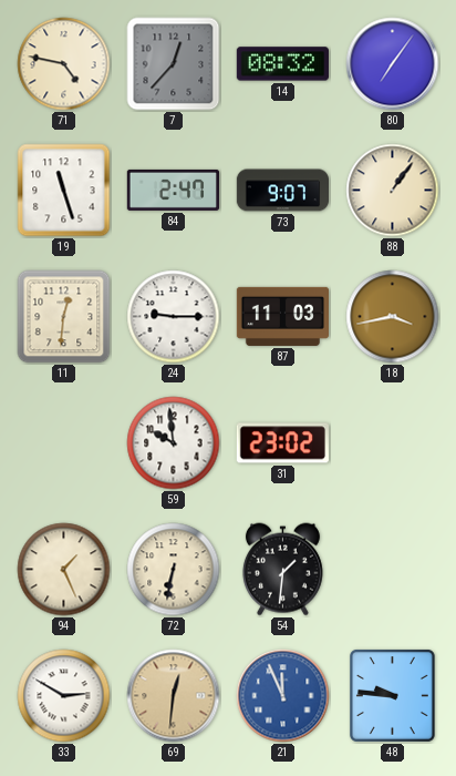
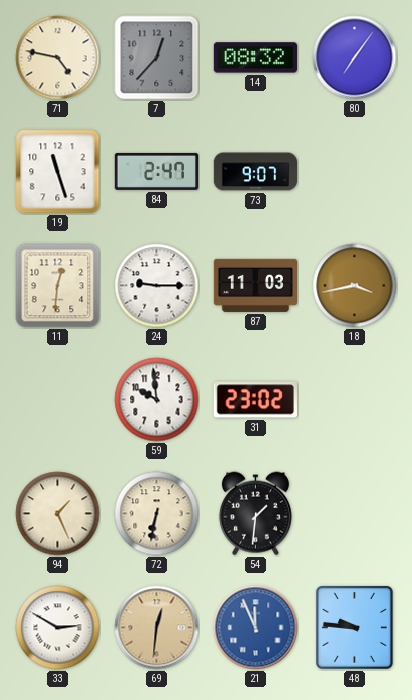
88: 1:06 -> none
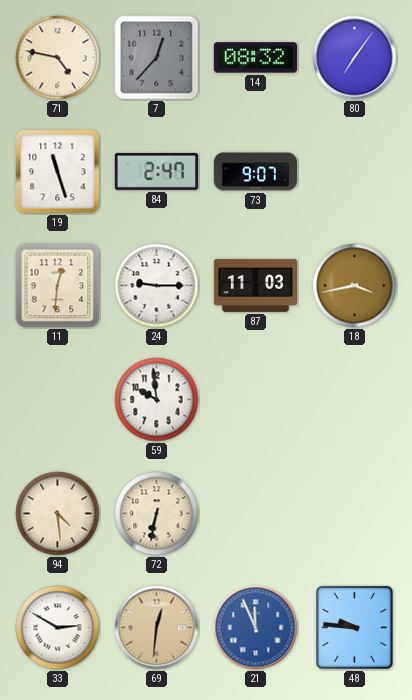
31: 23:02 -> none
94: 1:26 -> 4:29
54: 1:31 -> none
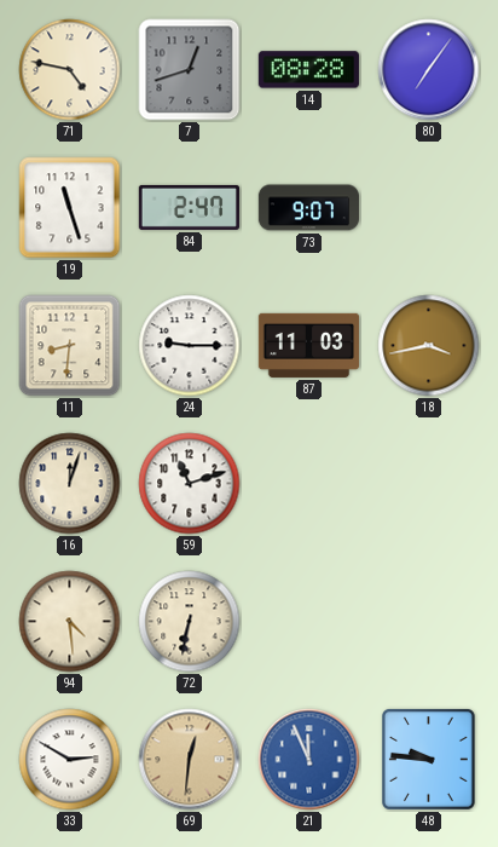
7: 12:37 -> 12:42
14: 08:32 -> 08:28
11: 12:31 -> 8:31
16: none -> 12:03
59: 9:59 -> 11:12
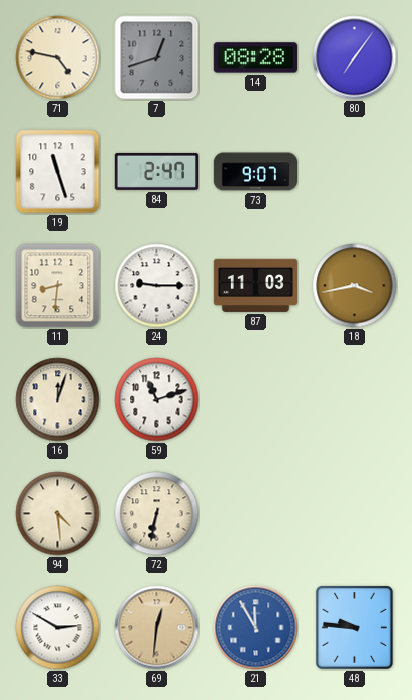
21: 11:56 -> 11:55
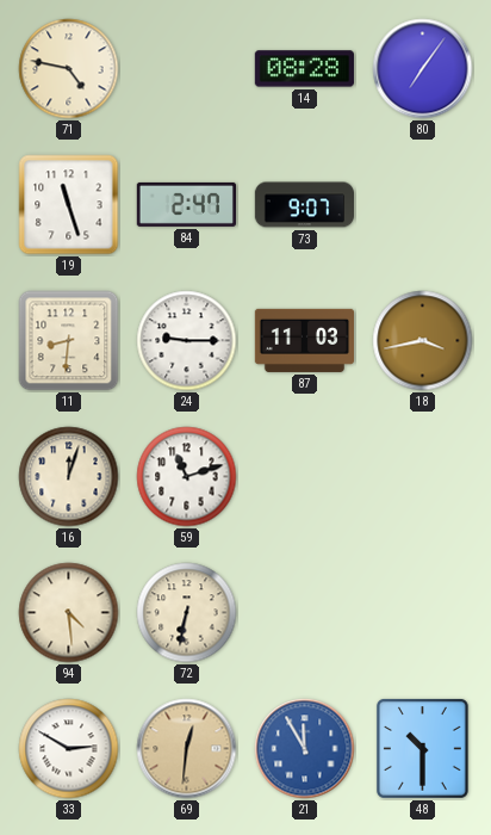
7: 12:42 -> none
48: 9:46 -> 10:30
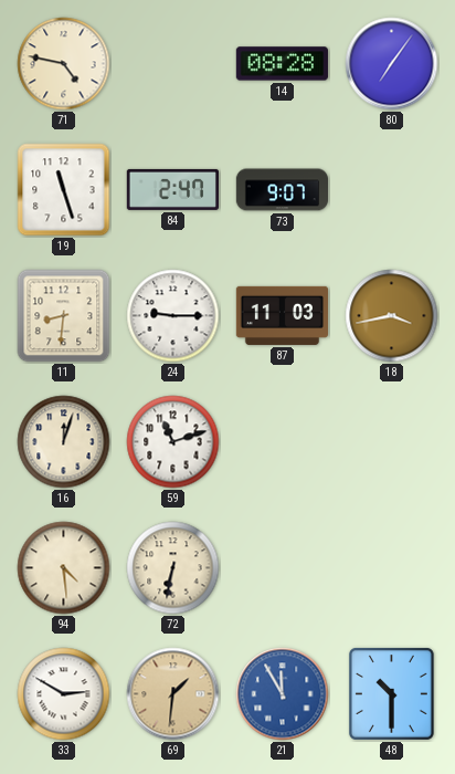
69: 12:31 -> 1:31
